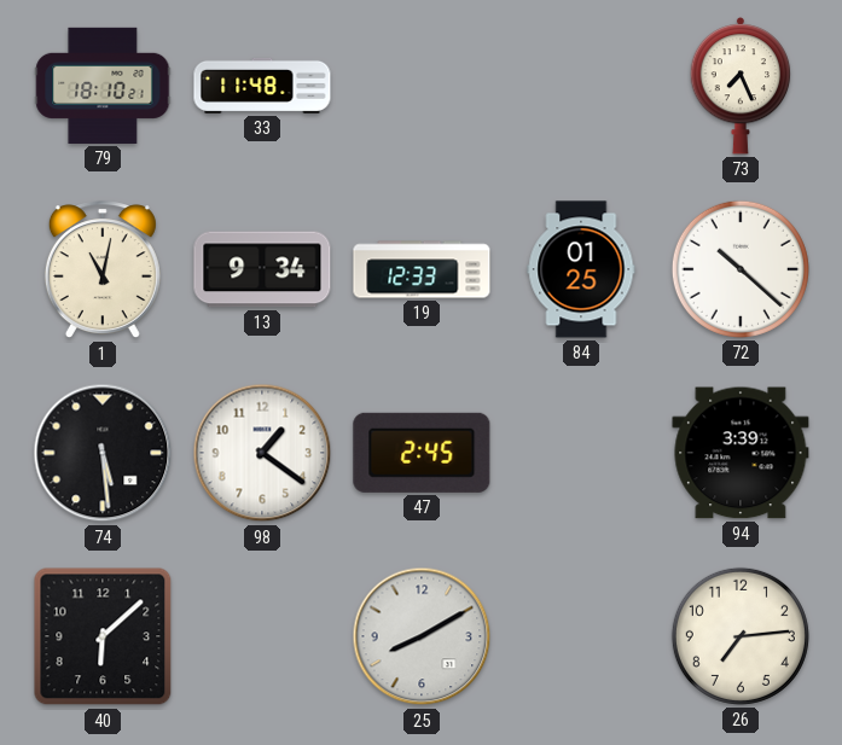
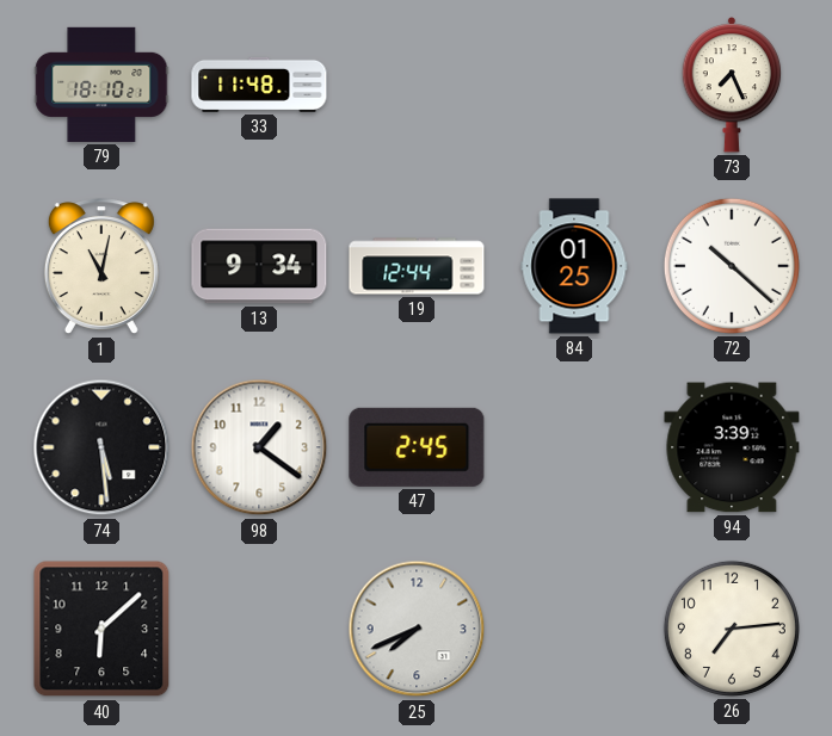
19: 12:33 -> 12:44
25: 8:10 -> 7:41
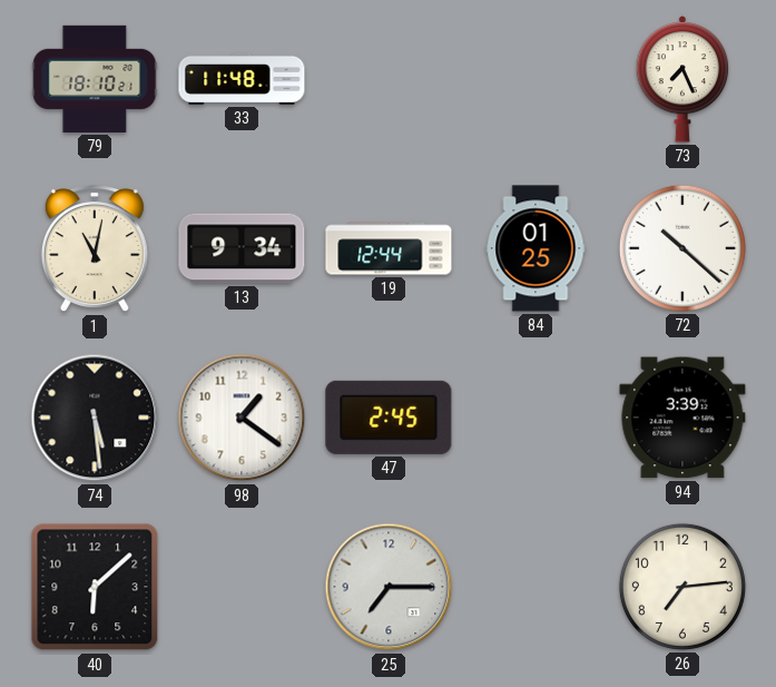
25: 7:41 -> 7:15
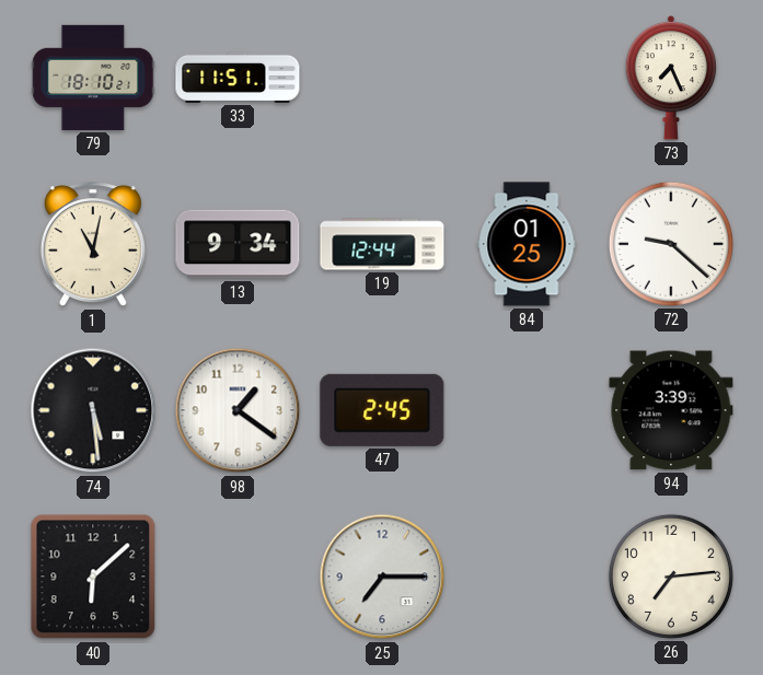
33: 11:48 -> 11:51
72: 10:22 -> 9:22
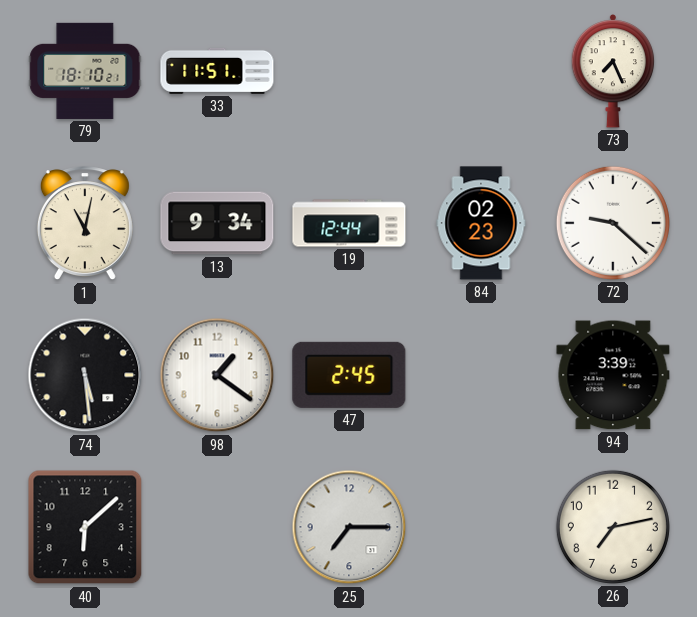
84: 01:25 -> 02:23
26: 7:14 -> 7:13
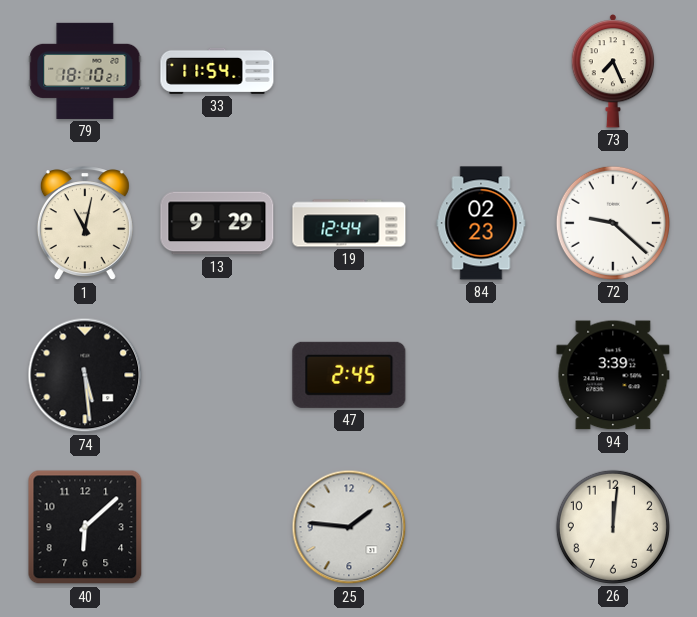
33: 11:51 -> 11:54
13: 9:34 -> 9:29
98: 1:21 -> none
25: 7:15 -> 1:46
26: 7:13 -> 12:01
